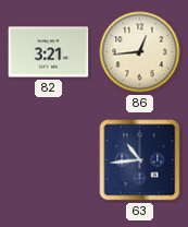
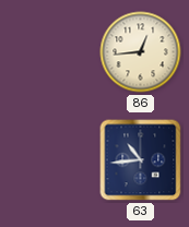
82: 3:21 -> none
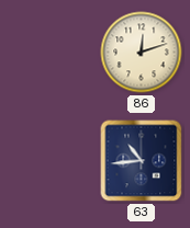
86: 12:44 -> 12:12
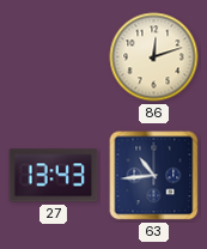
27: none -> 13:43
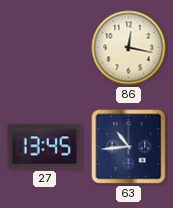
86: 12:12 -> 12:17
27: 13:43 -> 13:45
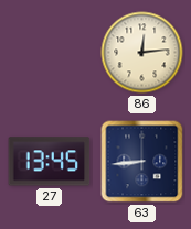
86: 12:17 -> 12:14
63: 10:44 -> 8:44
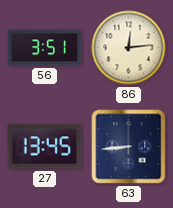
56: none -> 3:51
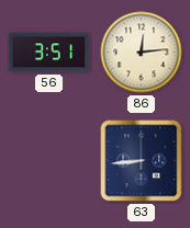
27: 13:45 -> none
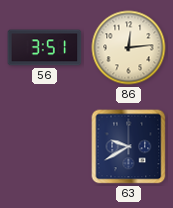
63: 8:44 -> 9:40
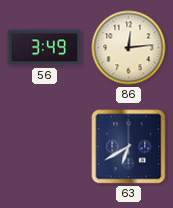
56: 3:51 -> 3:49
63: 9:40 -> 6:40
